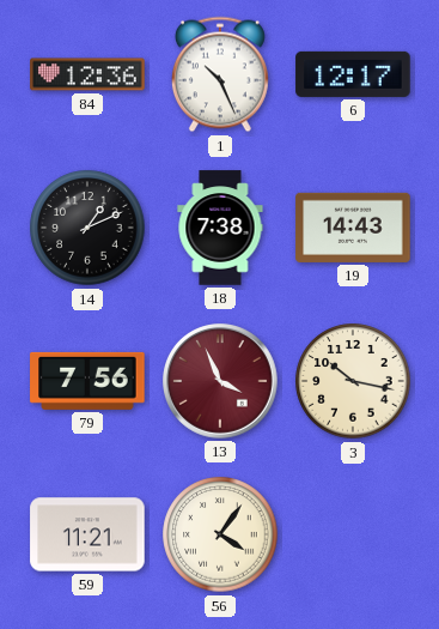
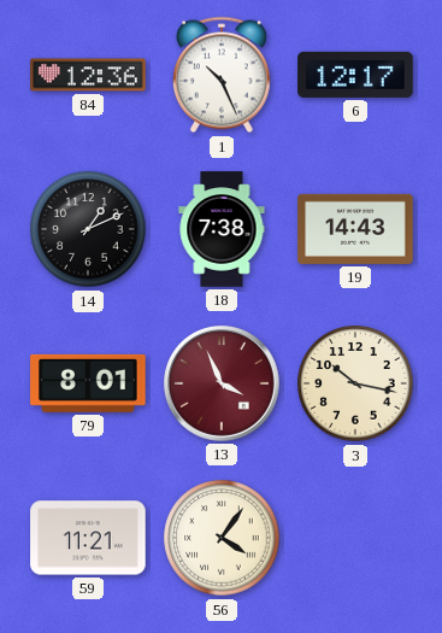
79: 7:56 -> 8:01
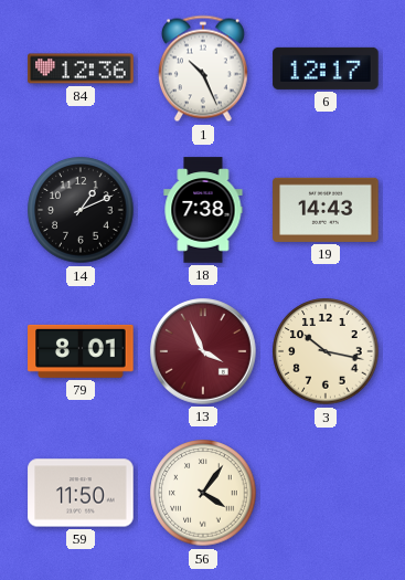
59: 11:21 -> 11:50
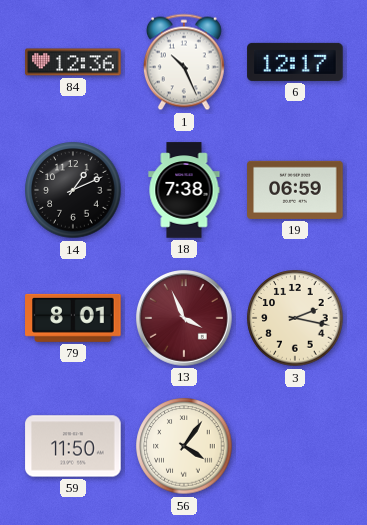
19: 14:43 -> 06:59
3: 10:17 -> 2:17
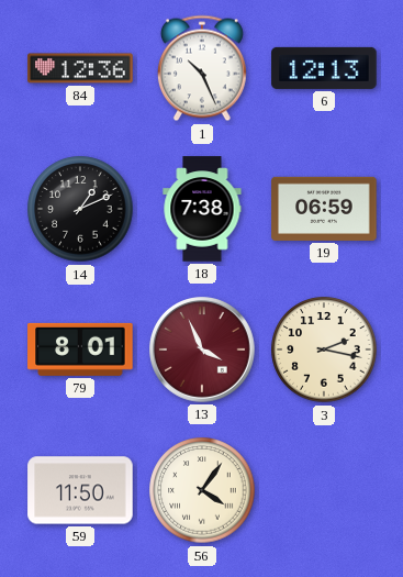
6: 12:17 -> 12:13
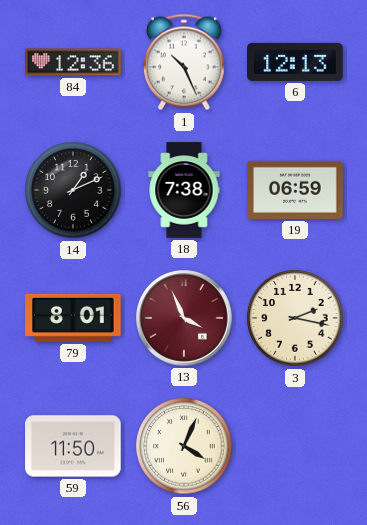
56: 4:06 -> 4:04
